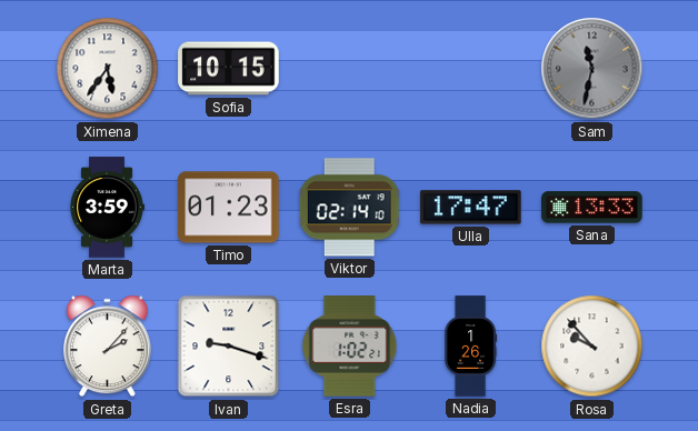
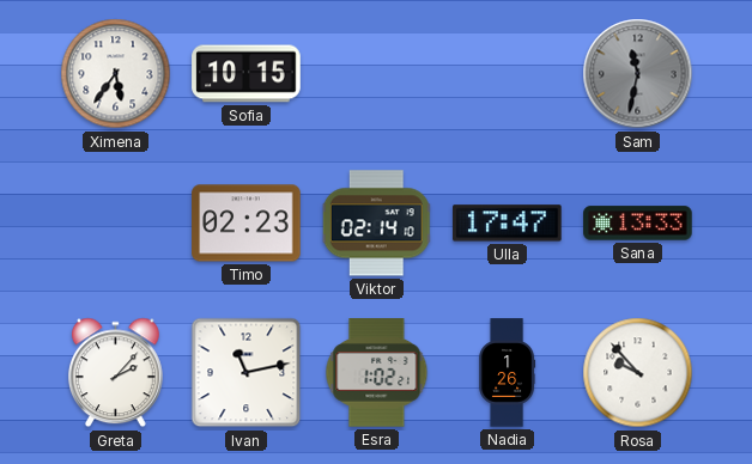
Marta: 3:59 -> none
Timo: 01:23 -> 02:23
Ivan: 9:18 -> 11:13
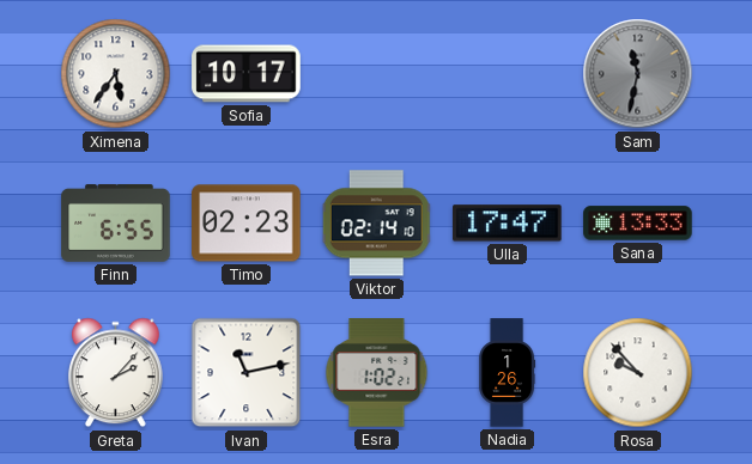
Sofia: 10:15 -> 10:17
Finn: none -> 6:55
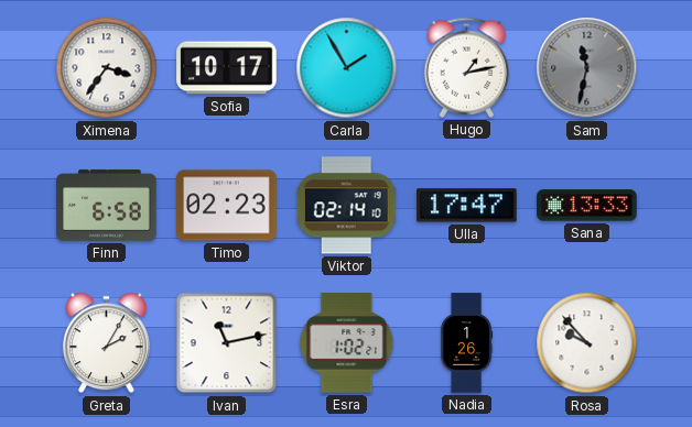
Ximena: 5:36 -> 3:36
Carla: none -> 1:55
Hugo: none -> 1:13
Finn: 6:55 -> 6:58
Greta: 2:07 -> 2:05
